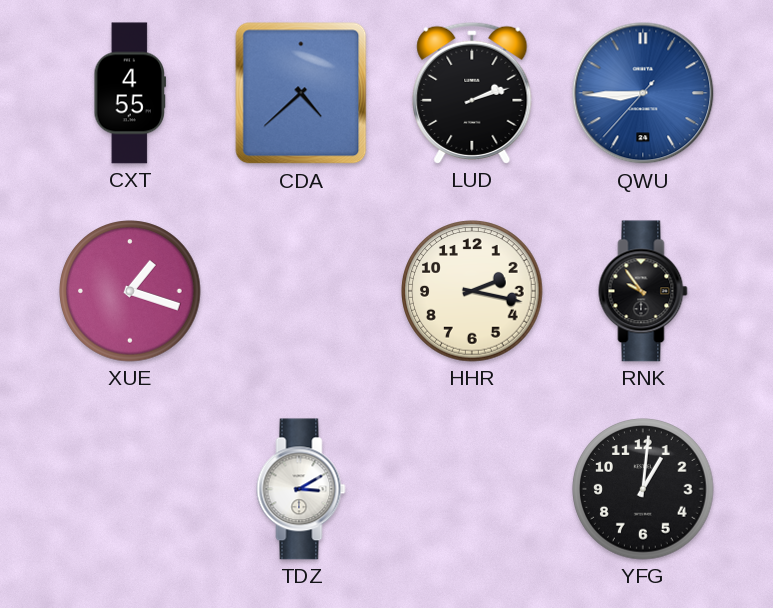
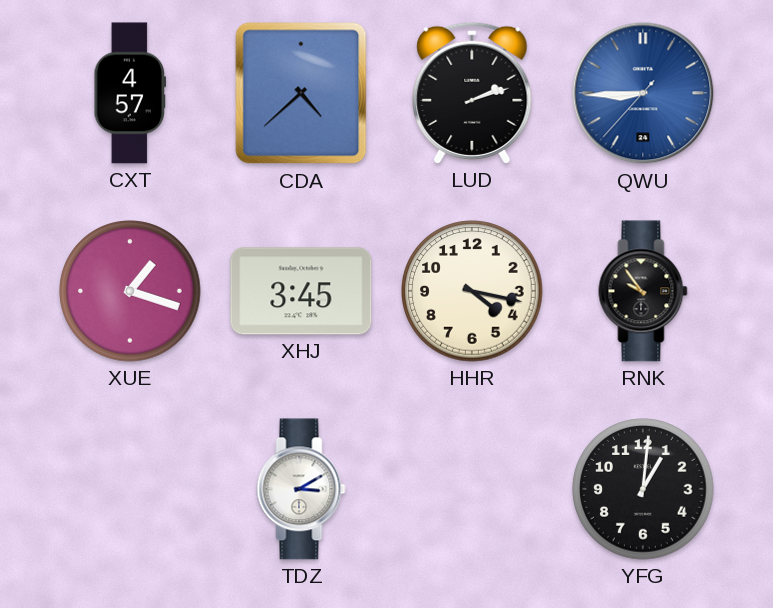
CXT: 4:55 -> 4:57
XHJ: none -> 3:45
HHR: 2:17 -> 4:17
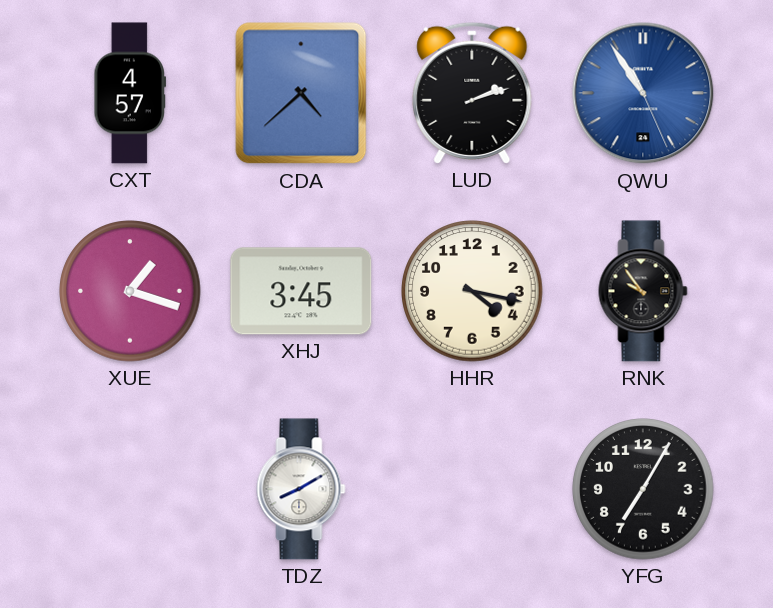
QWU: 8:44 -> 10:54
TDZ: 3:10 -> 8:10
YFG: 1:01 -> 7:05
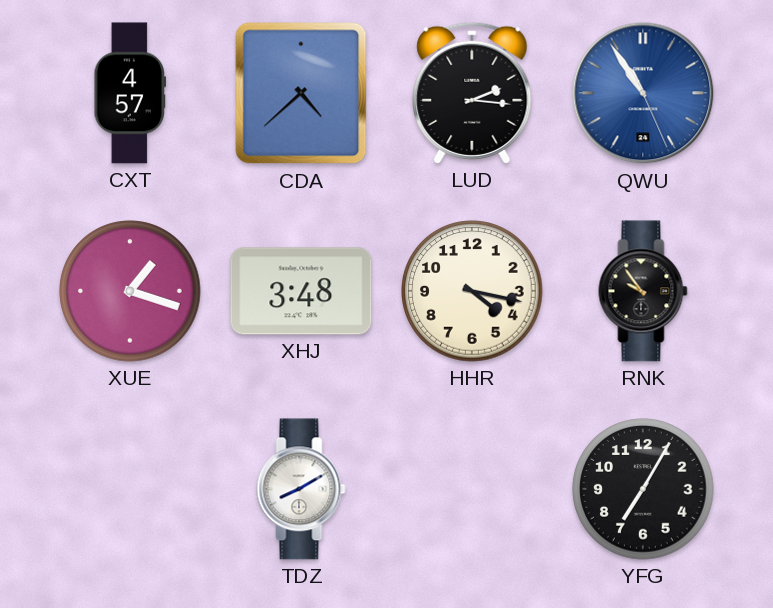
LUD: 2:12 -> 2:16
XHJ: 3:45 -> 3:48
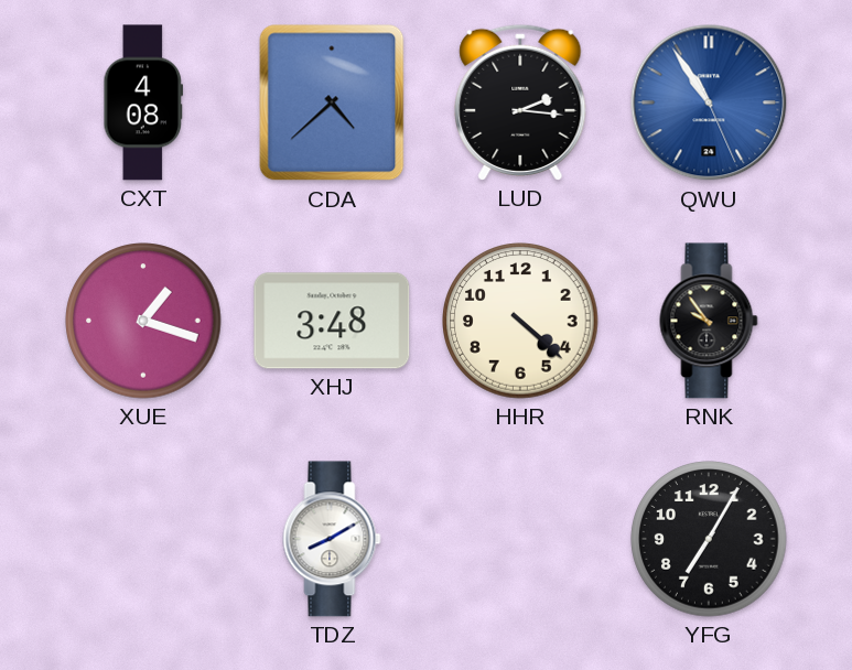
CXT: 4:57 -> 4:08
HHR: 4:17 -> 4:22
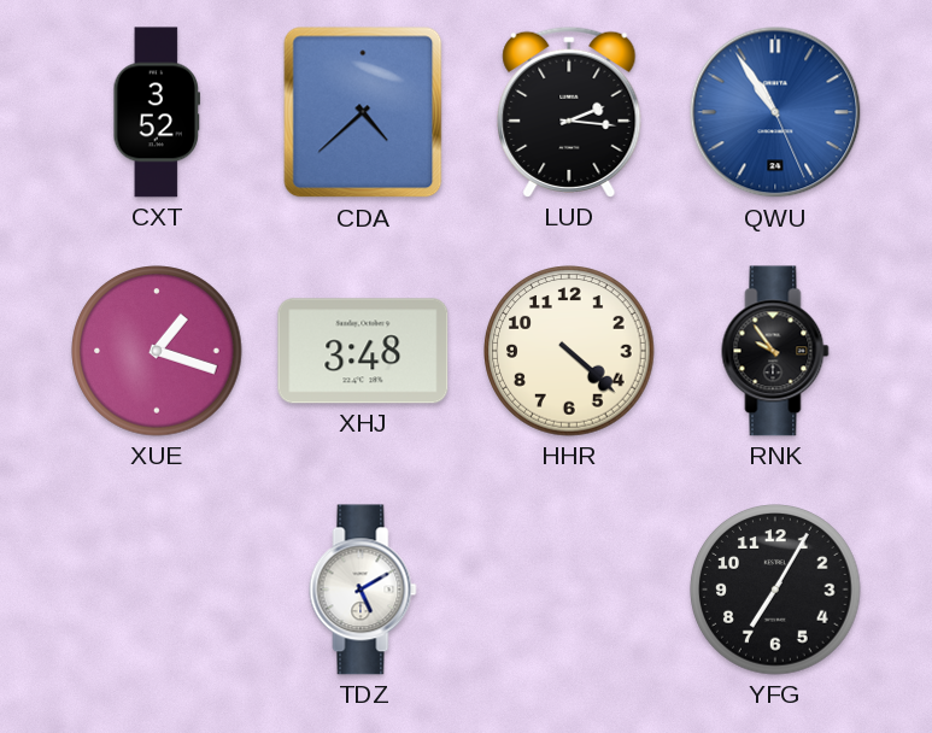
CXT: 4:08 -> 3:52
TDZ: 8:10 -> 5:10
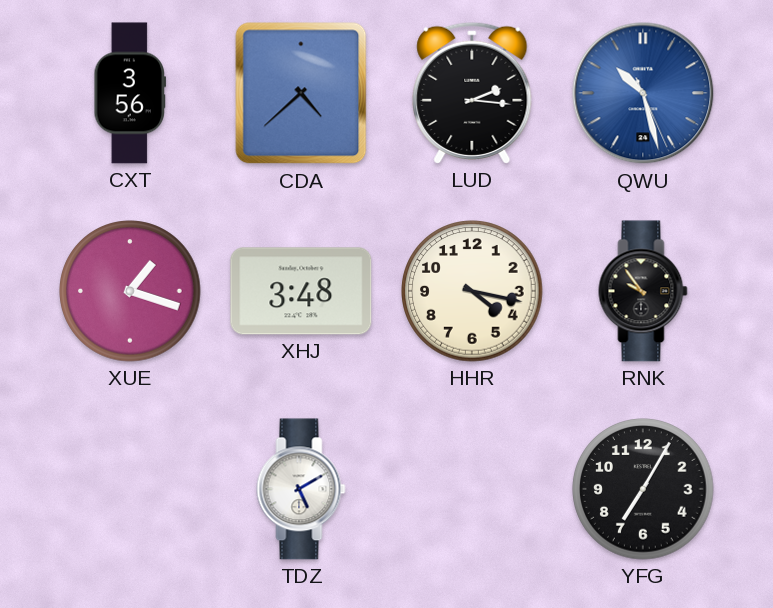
CXT: 3:52 -> 3:56
QWU: 10:54 -> 10:27
HHR: 4:22 -> 4:17
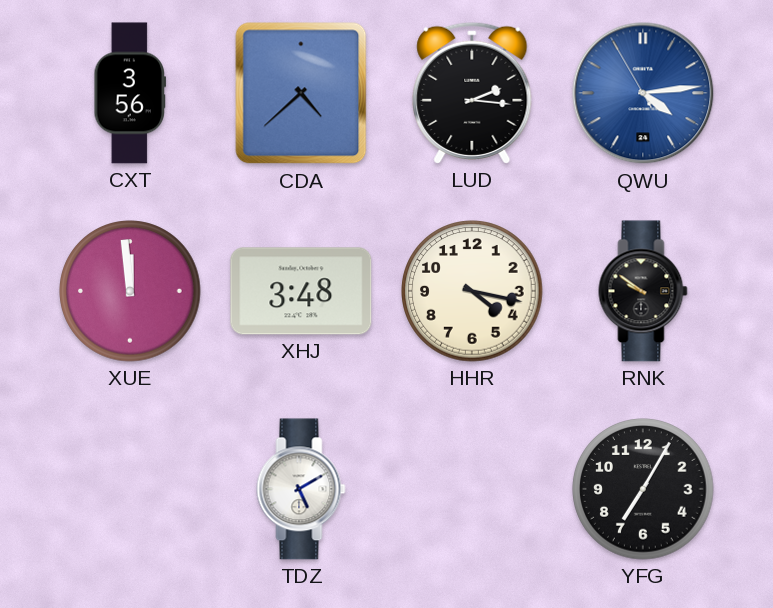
QWU: 10:27 -> 4:13
XUE: 1:18 -> 11:59
RNK: 9:54 -> 9:51
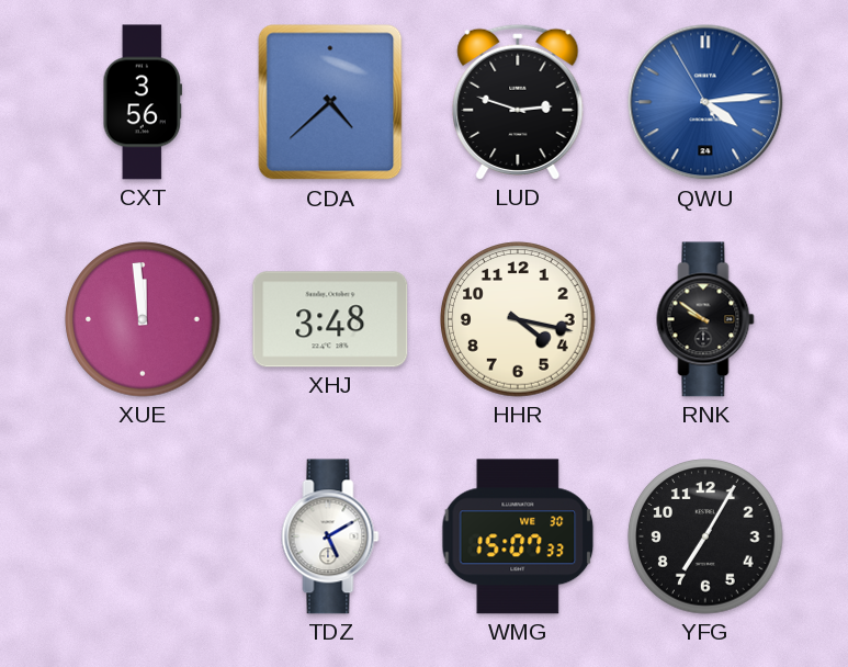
LUD: 2:16 -> 2:48
WMG: none -> 15:07
